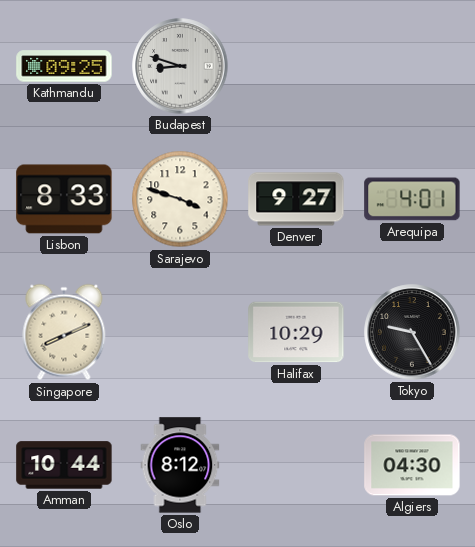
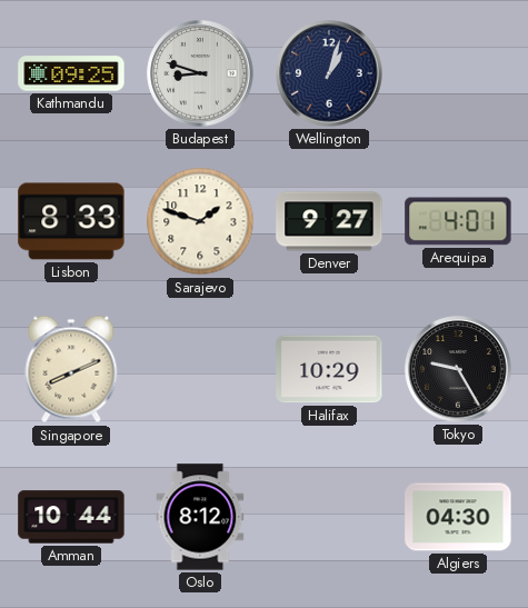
Wellington: none -> 1:03
Sarajevo: 3:48 -> 1:48
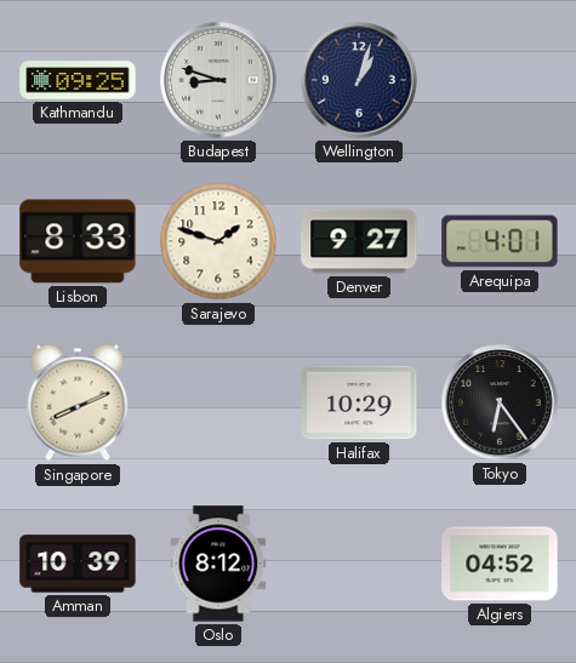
Tokyo: 9:25 -> 6:24
Amman: 10:44 -> 10:39
Algiers: 04:30 -> 04:52
